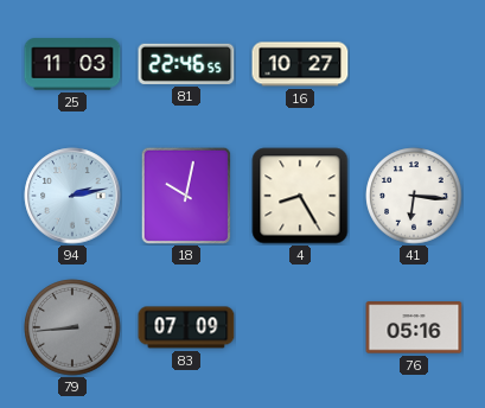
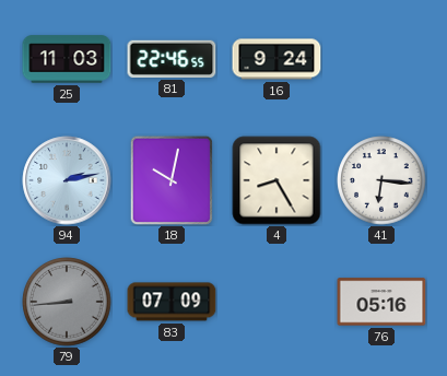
16: 10:27 -> 9:24
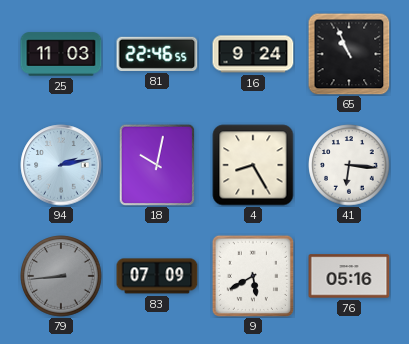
65: none -> 10:56
9: none -> 5:40
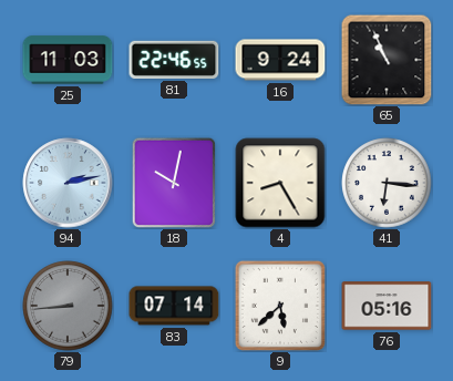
83: 07:09 -> 07:14
9: 5:40 -> 5:38
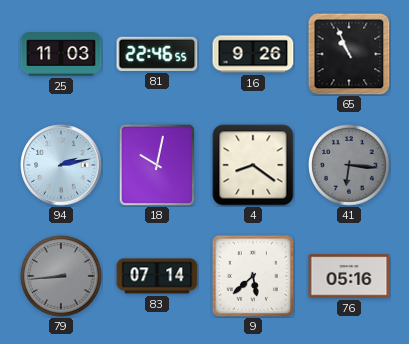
16: 9:24 -> 9:26
4: 8:25 -> 8:21
41 dial: white -> grey
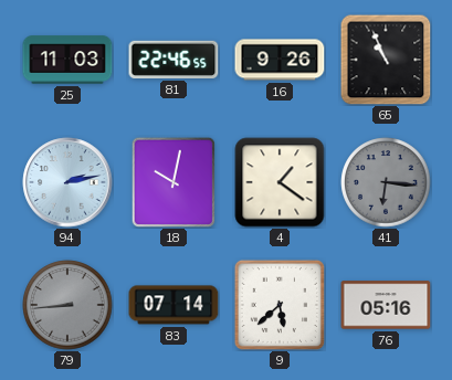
4: 8:21 -> 1:21
